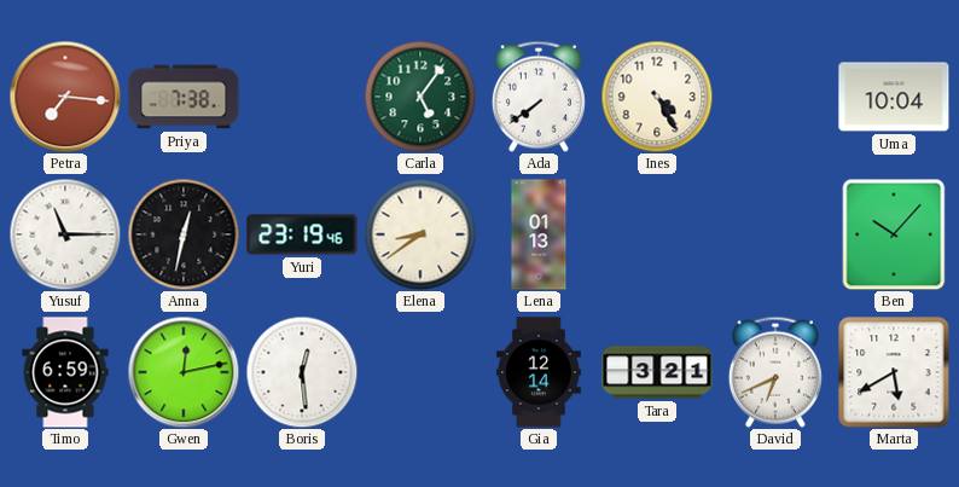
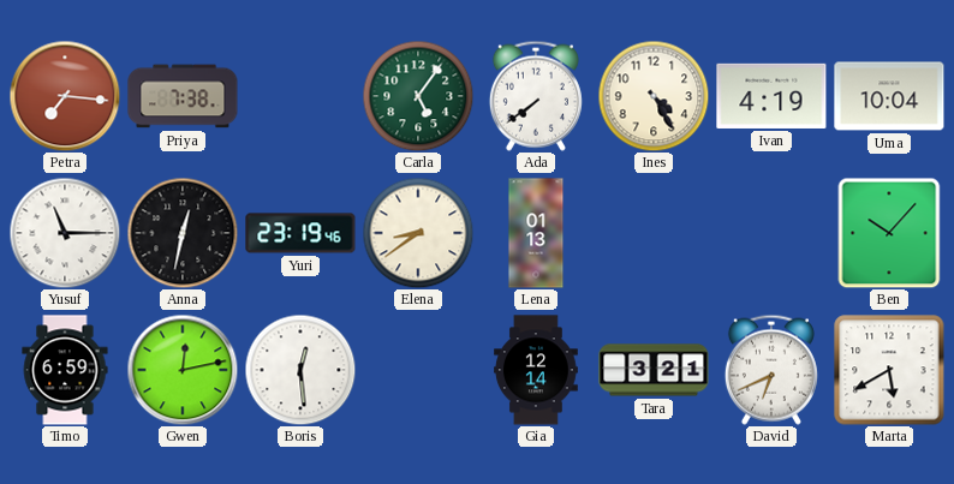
Ivan: none -> 4:19
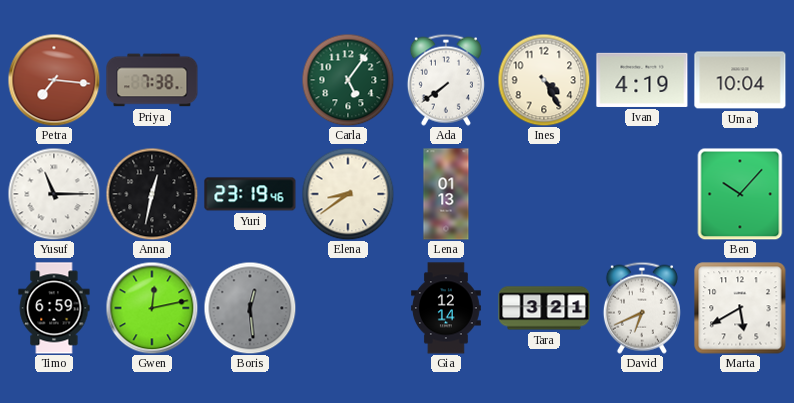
Boris dial: white -> grey
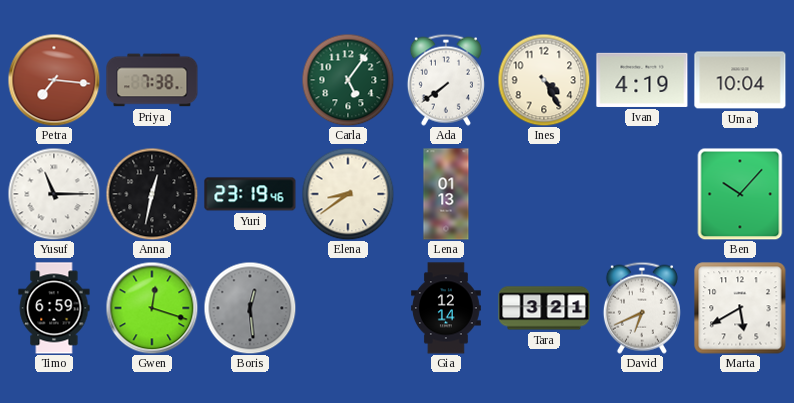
Gwen: 12:13 -> 12:18
